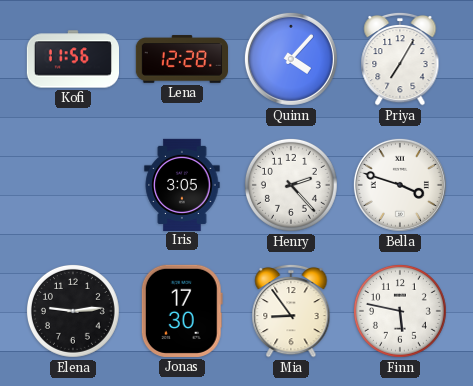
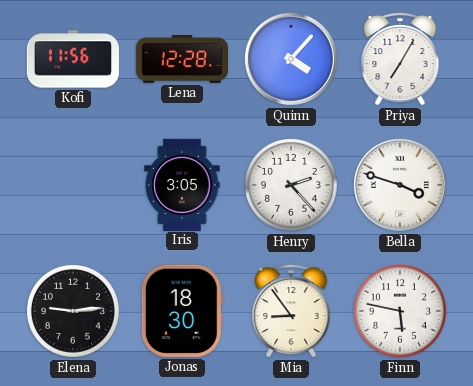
Jonas: 17:30 -> 18:30
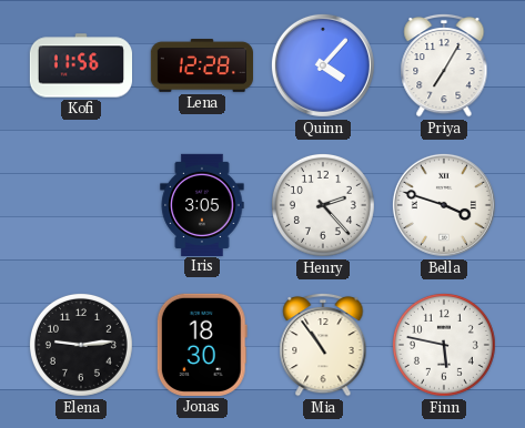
Mia: 8:54 -> 10:54
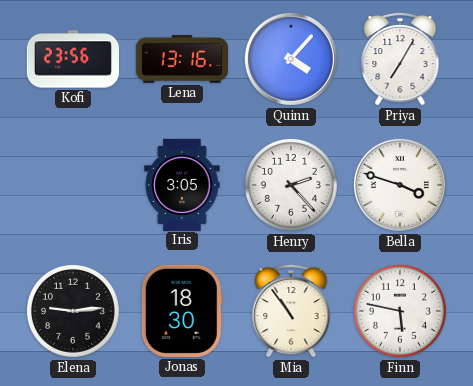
Kofi: 11:56 -> 23:56
Lena: 12:28 -> 13:16
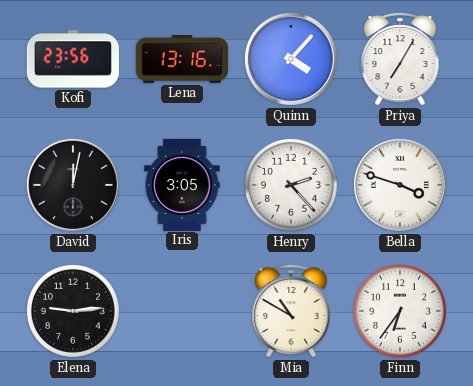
David: none -> 12:02
Jonas: 18:30 -> none
Mia: 10:54 -> 10:50
Finn: 5:47 -> 6:36
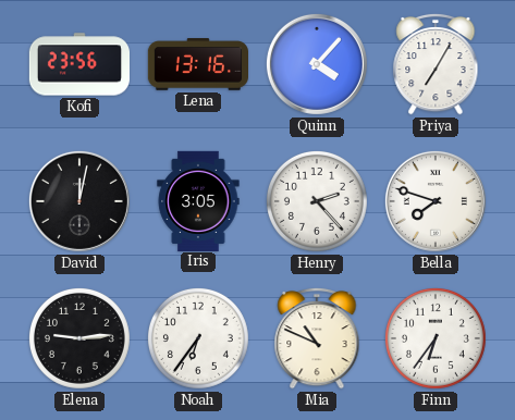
Bella: 3:48 -> 7:48
Noah: none -> 6:36
Mia: 10:50 -> 10:49
